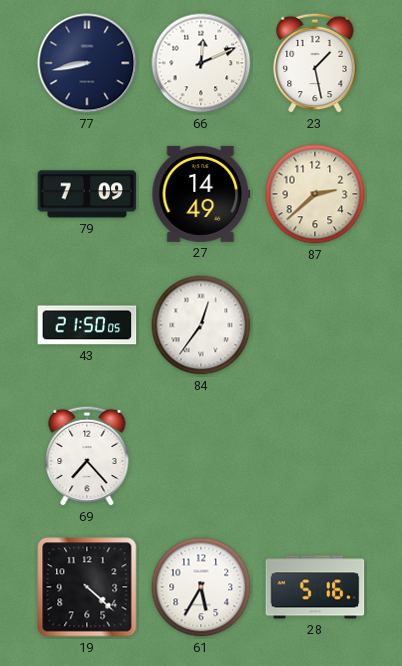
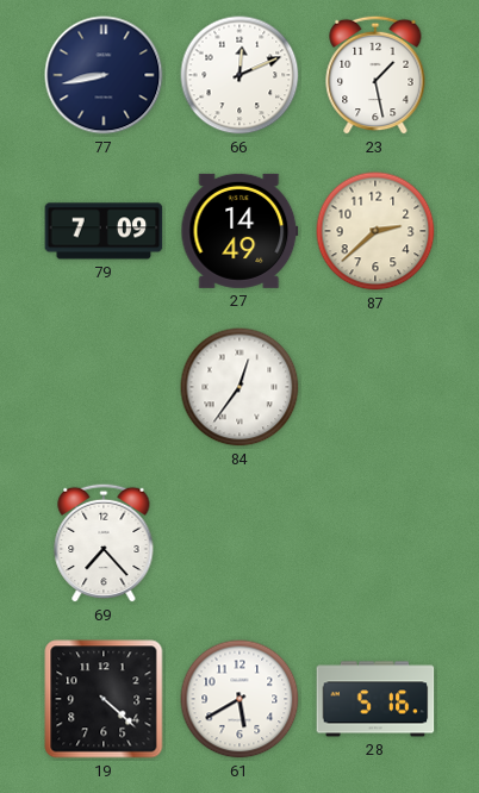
43: 21:50 -> none
61: 5:35 -> 5:40
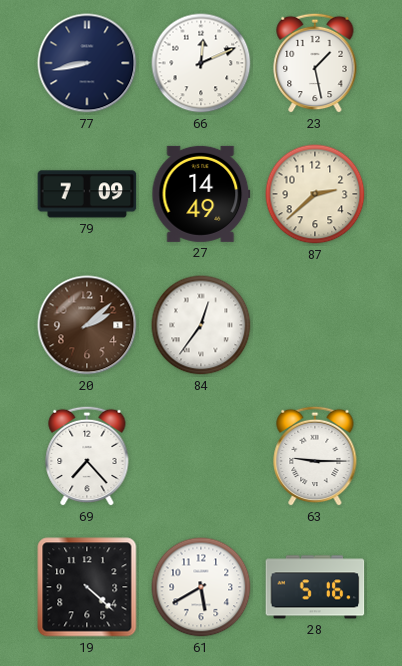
20: none -> 2:08
63: none -> 9:15
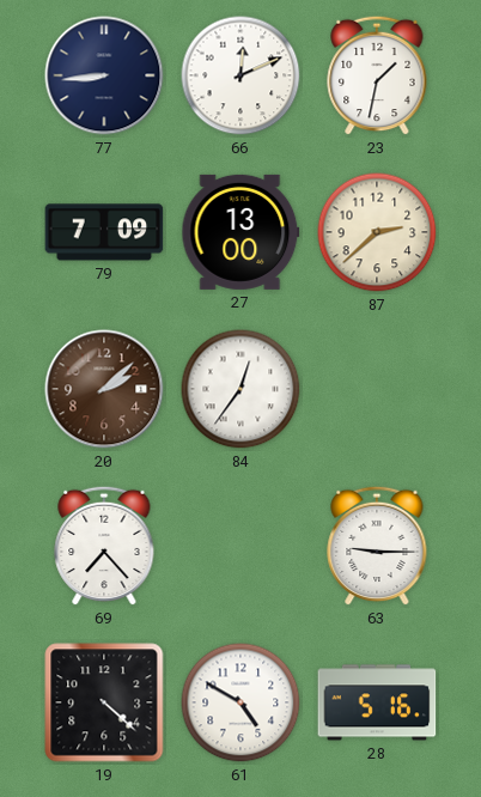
77: 8:43 -> 8:44
23: 1:28 -> 1:32
27: 14:49 -> 13:00
61: 5:40 -> 4:50
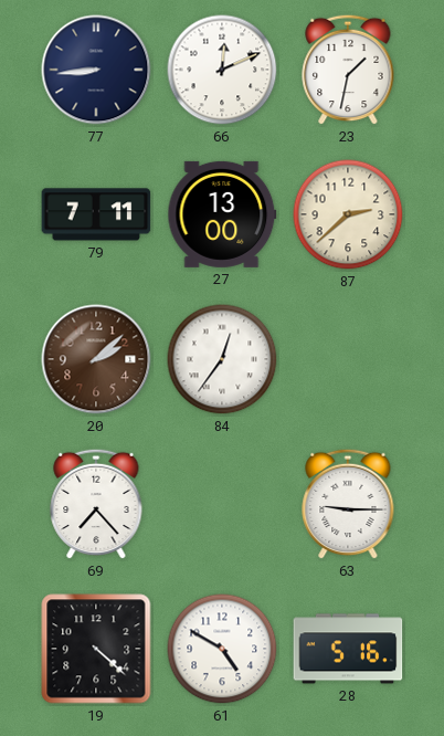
79: 7:09 -> 7:11
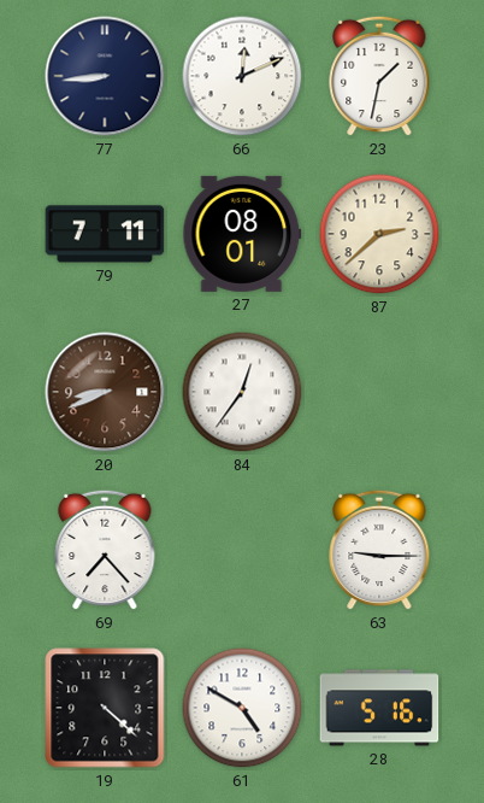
27: 13:00 -> 08:01
20: 2:08 -> 8:41
